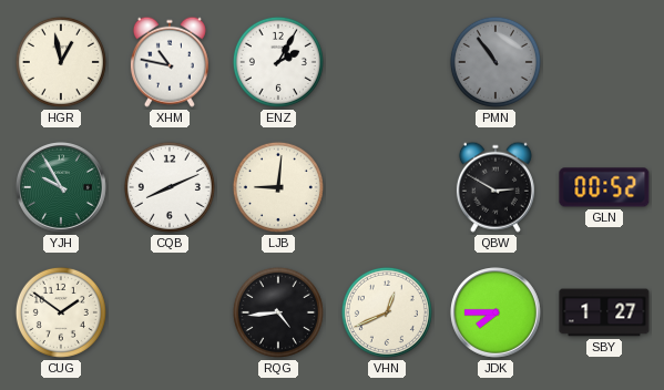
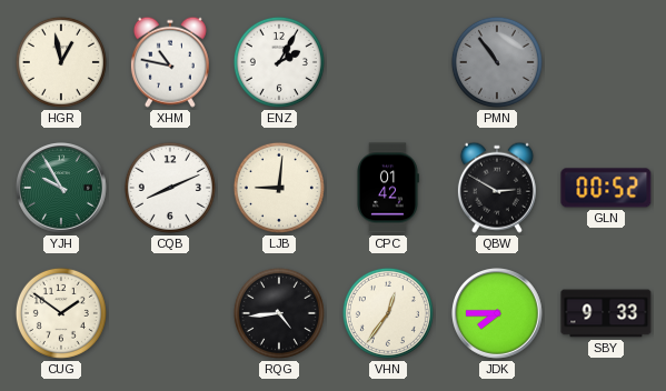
CPC: none -> 01:42
VHN: 12:41 -> 12:36
SBY: 1:27 -> 9:33
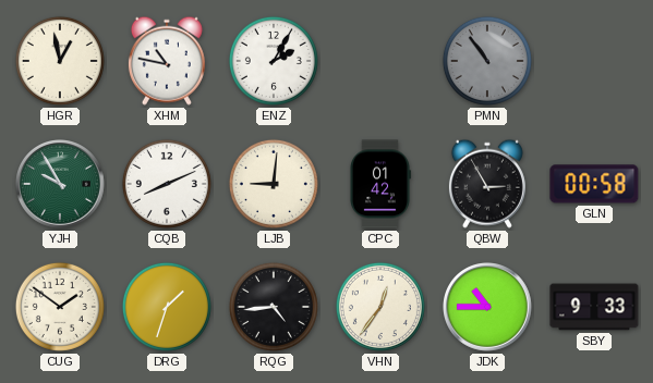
QBW: 2:50 -> 2:55
GLN: 00:52 -> 00:58
DRG: none -> 1:33
JDK: 7:45 -> 10:45
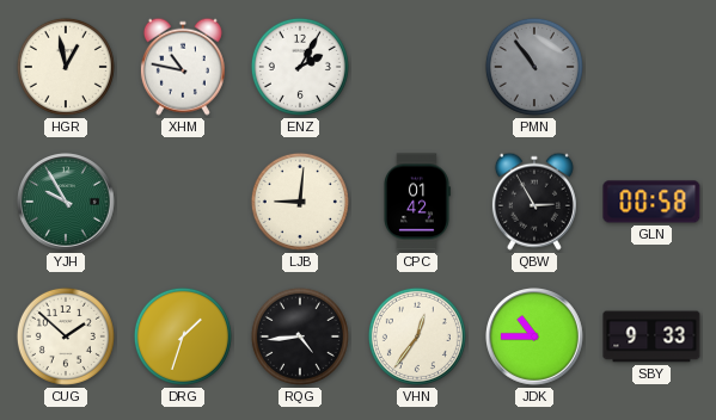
CQB: 8:11 -> none
CUG: 1:51 -> 1:52
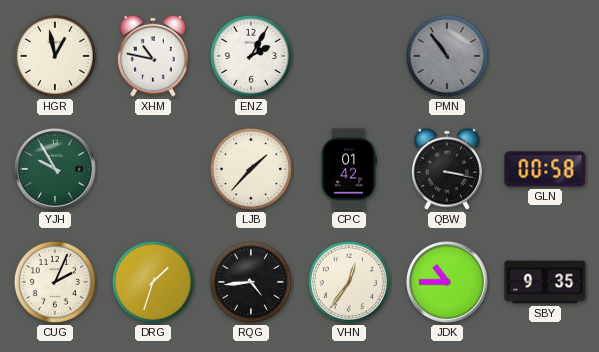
LJB: 9:01 -> 1:37
QBW: 2:55 -> 3:17
CUG: 1:52 -> 2:04
SBY: 9:33 -> 9:35
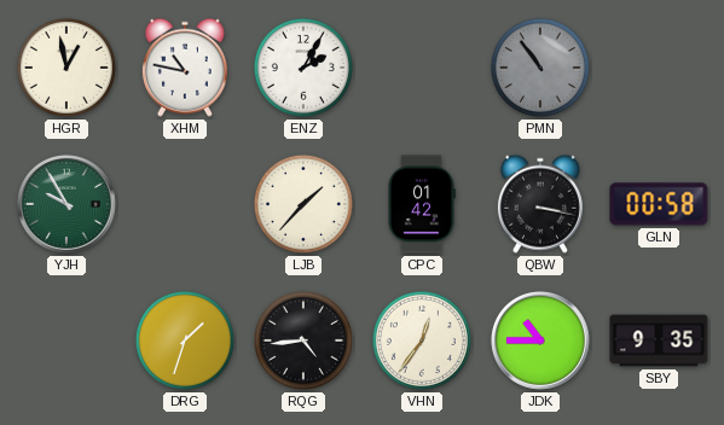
CUG: 2:04 -> none
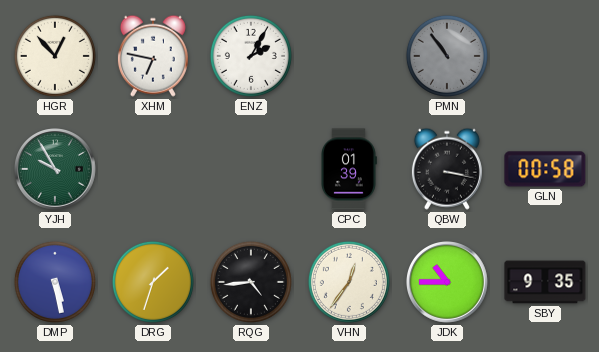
HGR: 12:58 -> 12:53
XHM: 10:47 -> 6:47
LJB: 1:37 -> none
CPC: 01:42 -> 01:39
DMP: none -> 5:28
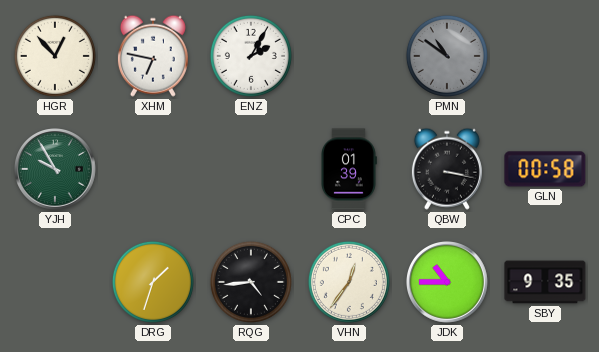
PMN: 10:54 -> 10:51
DMP: 5:28 -> none
